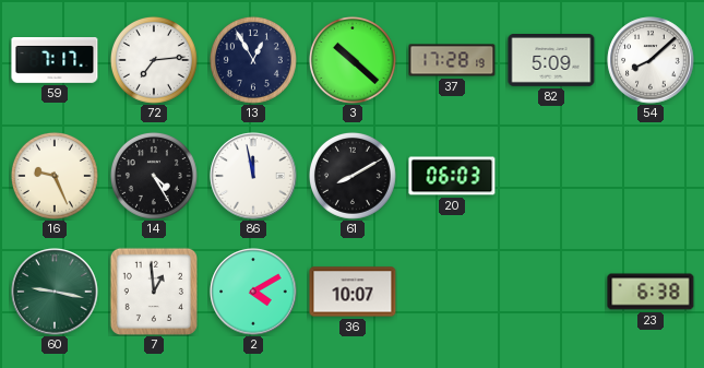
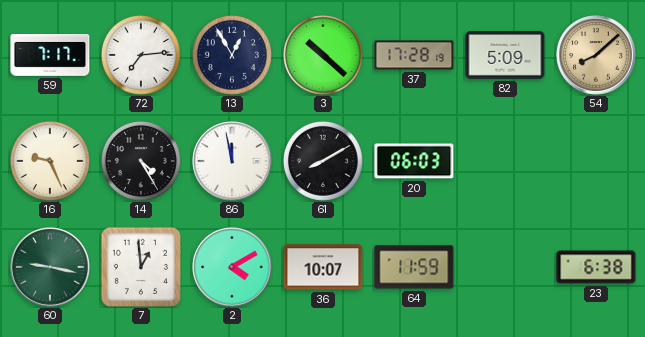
54 dial: white -> champagne
64: none -> 11:59
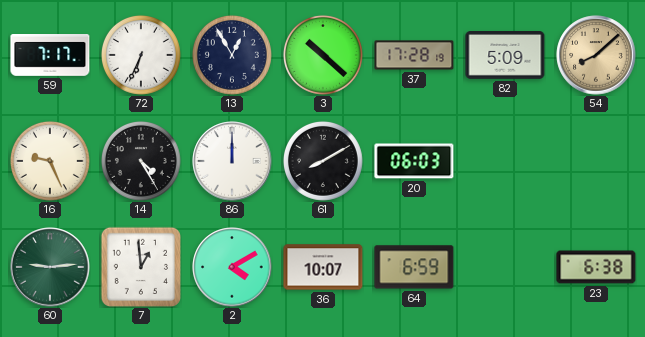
72: 7:14 -> 6:34
86: 11:58 -> 12:00
60: 9:17 -> 9:14
64: 11:59 -> 6:59
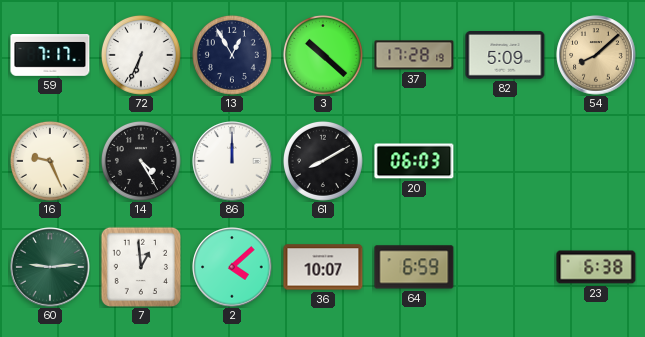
2: 4:10 -> 4:08
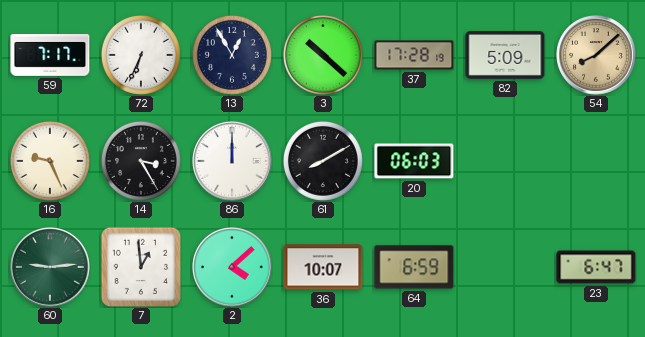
14: 4:25 -> 3:25
23: 6:38 -> 6:47
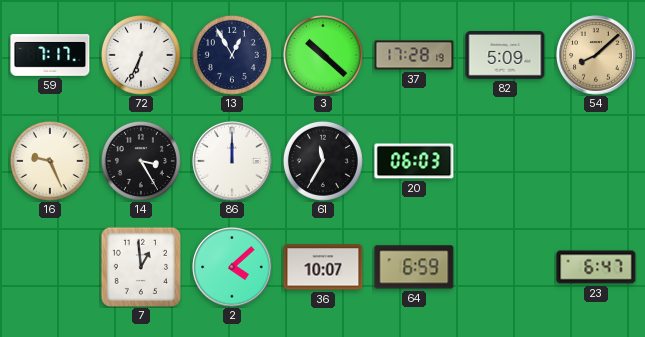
61: 8:10 -> 11:35
60: 9:14 -> none
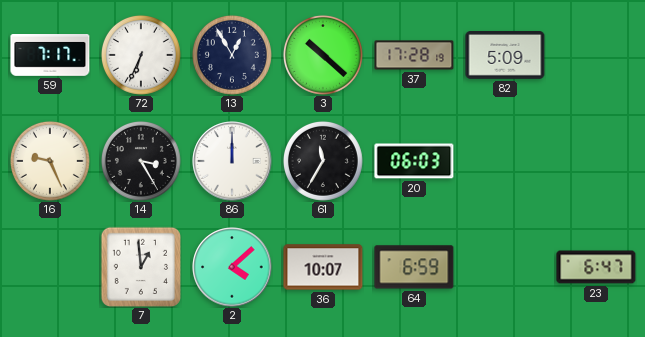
54: 8:08 -> none
